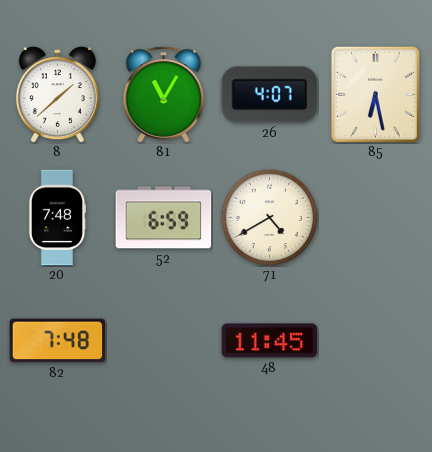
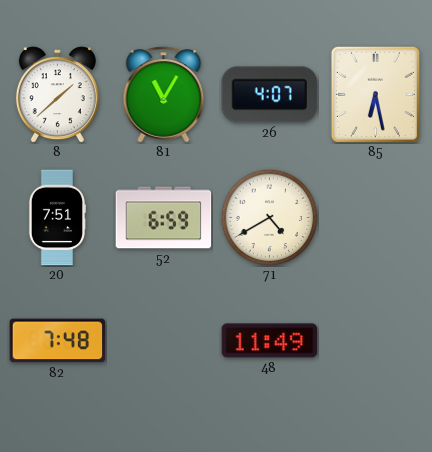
20: 7:48 -> 7:51
48: 11:45 -> 11:49
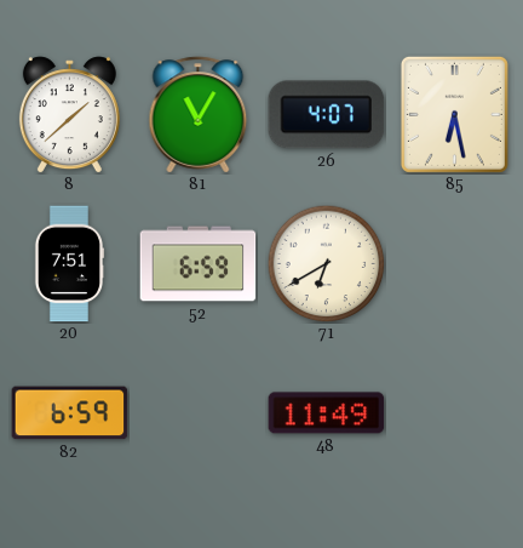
71: 4:40 -> 6:40
82: 7:48 -> 6:59
